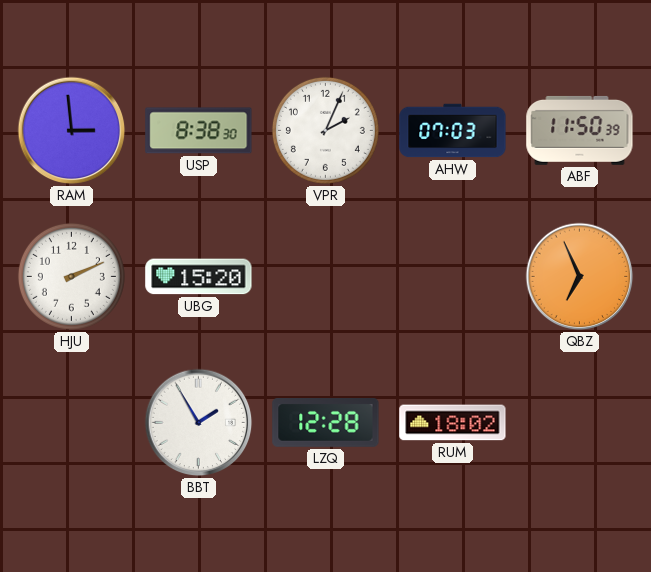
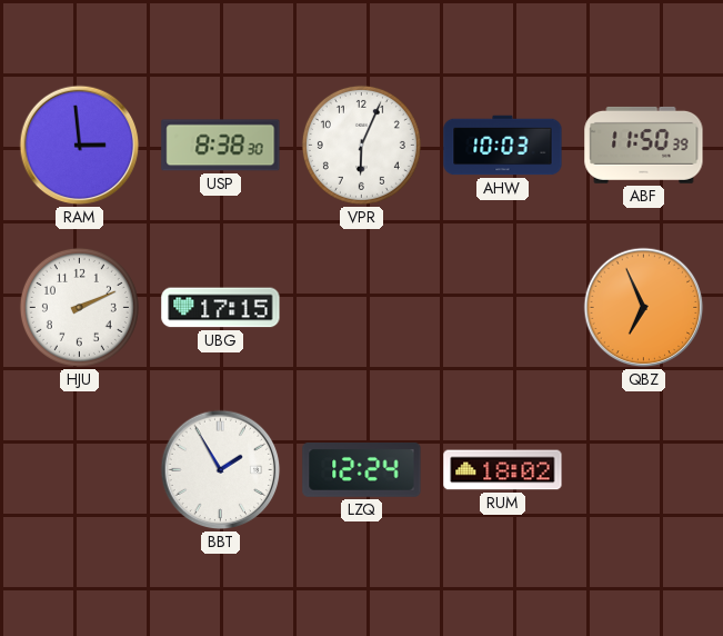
VPR: 2:04 -> 6:04
AHW: 07:03 -> 10:03
UBG: 15:20 -> 17:15
LZQ: 12:28 -> 12:24
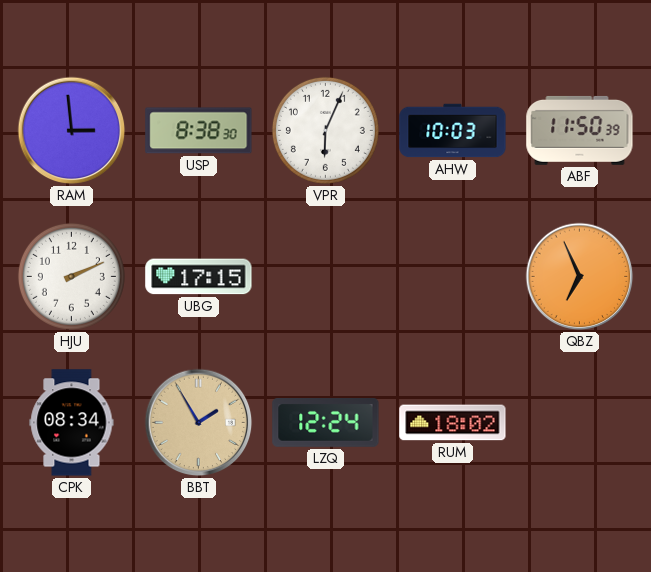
CPK: none -> 08:34
BBT dial: white -> champagne
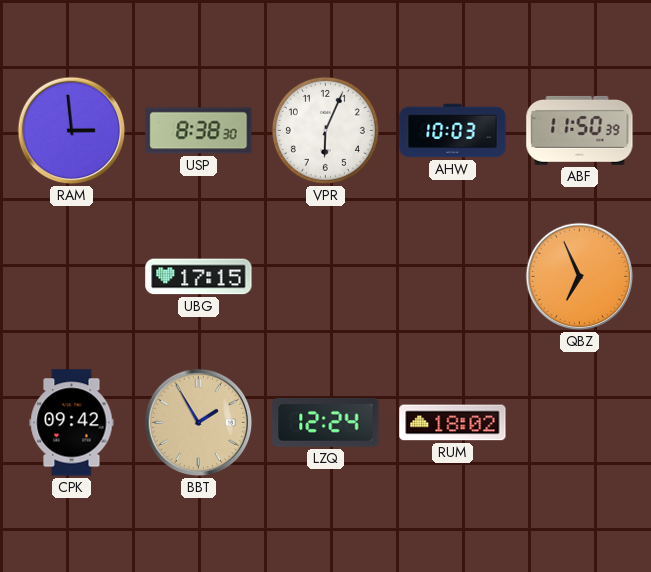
HJU: 2:11 -> none
CPK: 08:34 -> 09:42
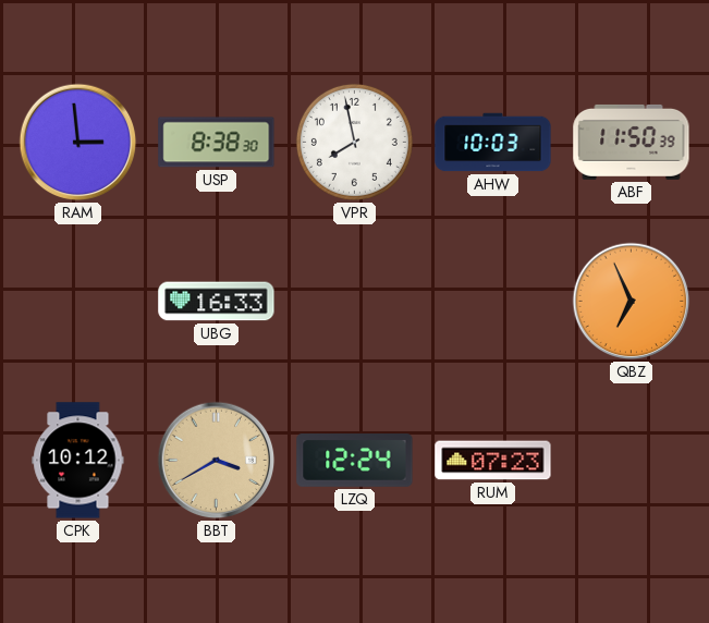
VPR: 6:04 -> 7:58
UBG: 17:15 -> 16:33
CPK: 09:42 -> 10:12
BBT: 1:55 -> 3:40
RUM: 18:02 -> 07:23
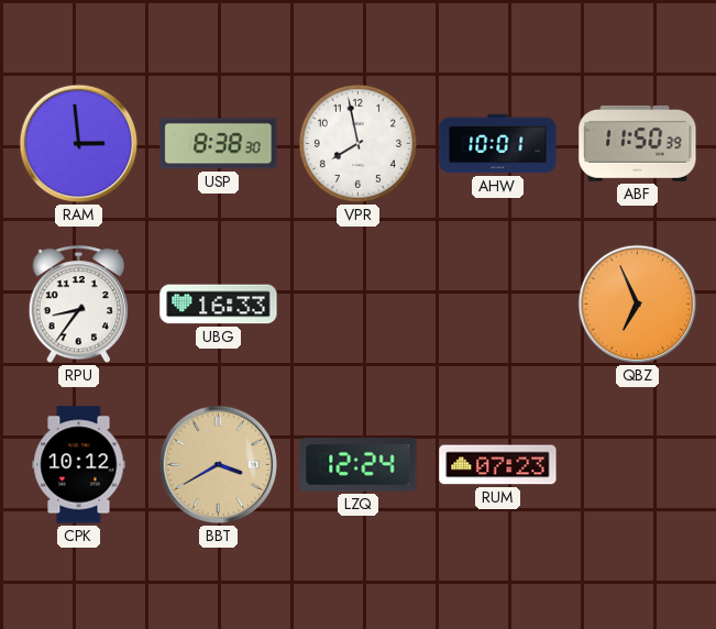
AHW: 10:03 -> 10:01
RPU: none -> 8:36
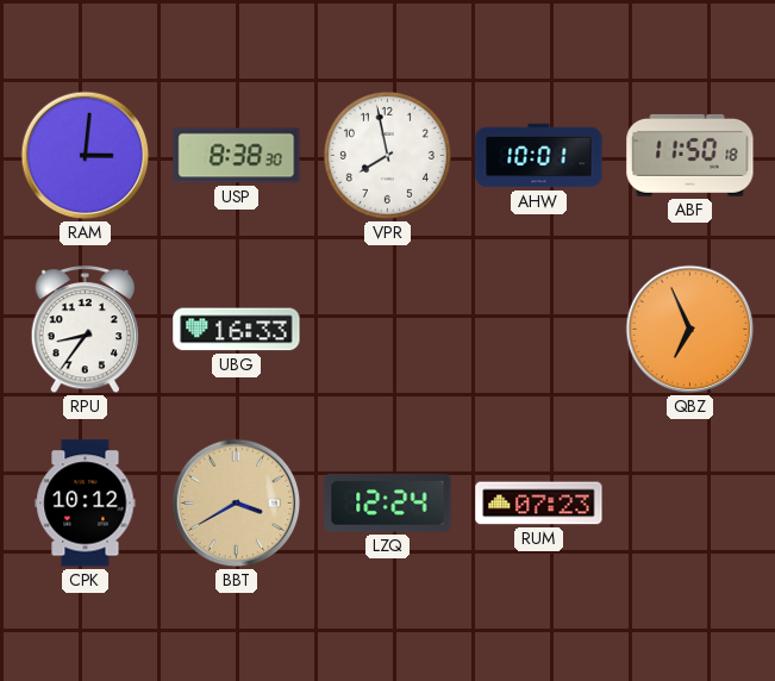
RAM: 2:59 -> 3:01
ABF: 11:50:39 -> 11:50:18
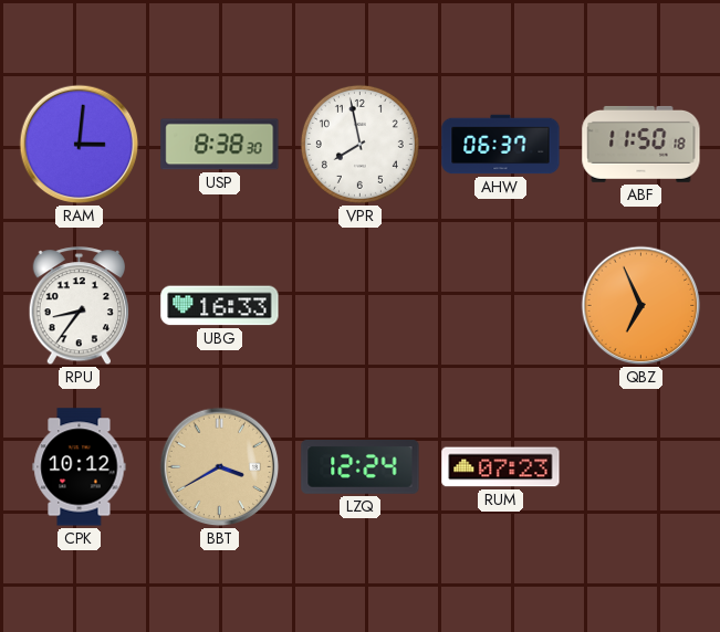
AHW: 10:01 -> 06:37
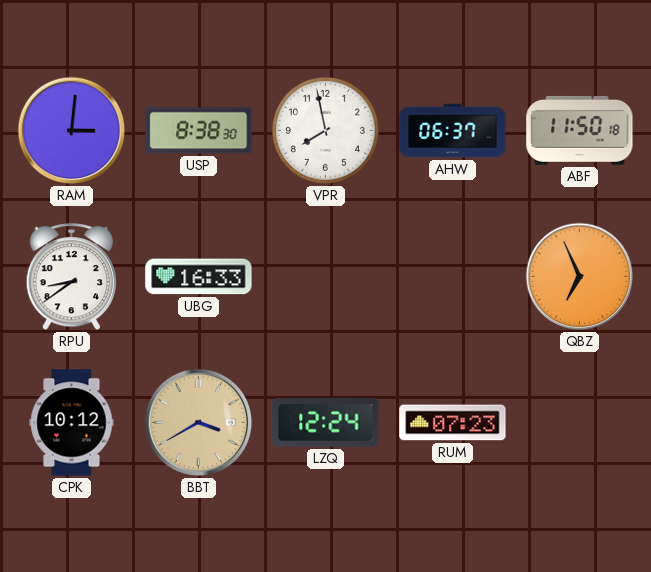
RPU: 8:36 -> 8:39
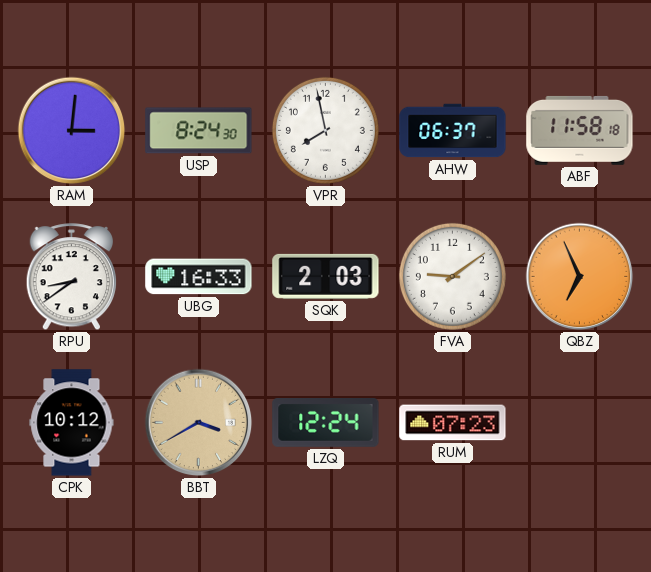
USP: 8:38 -> 8:24
ABF: 11:50 -> 11:58
SQK: none -> 2:03
FVA: none -> 9:09
